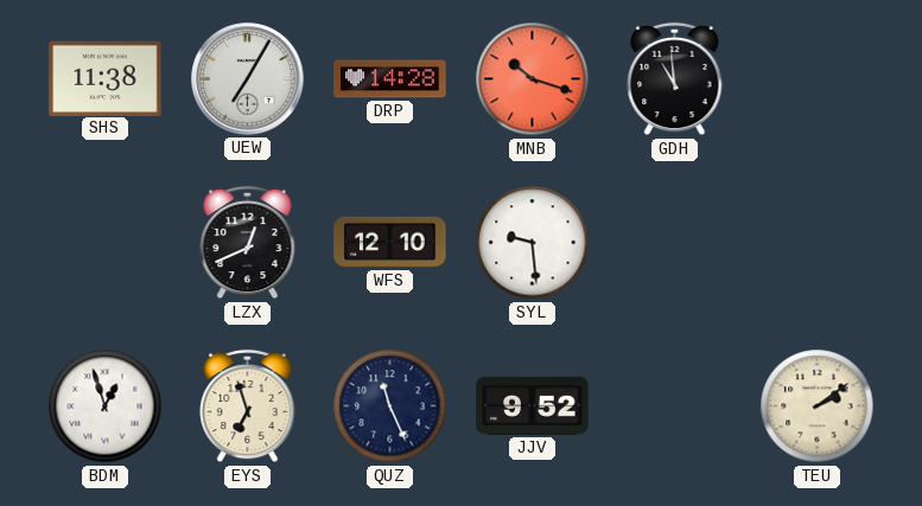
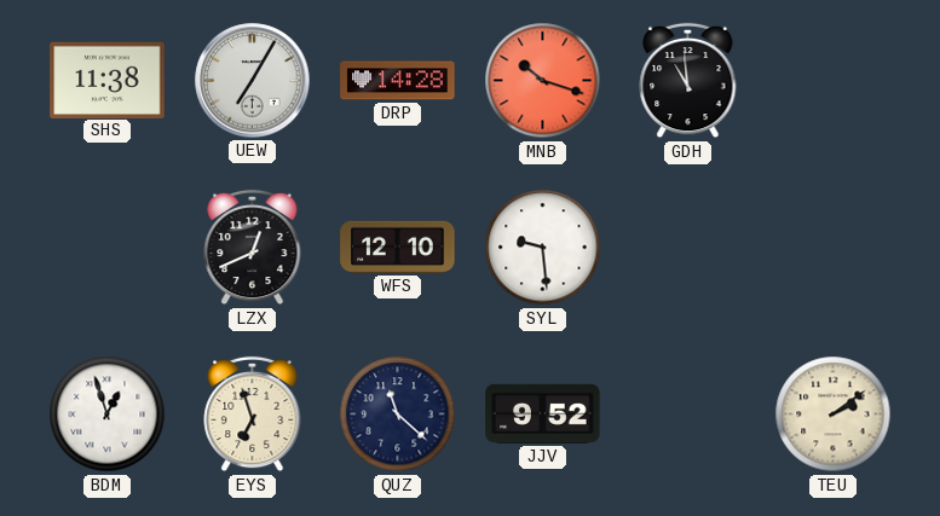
QUZ: 11:26 -> 11:22
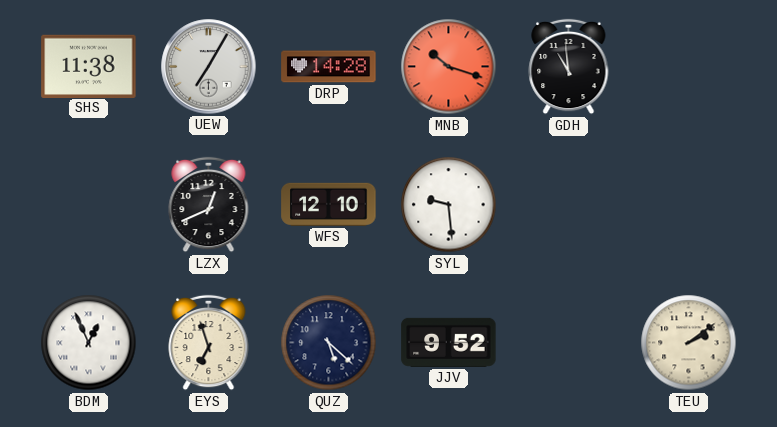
BDM: 12:57 -> 12:56
QUZ: 11:22 -> 5:22
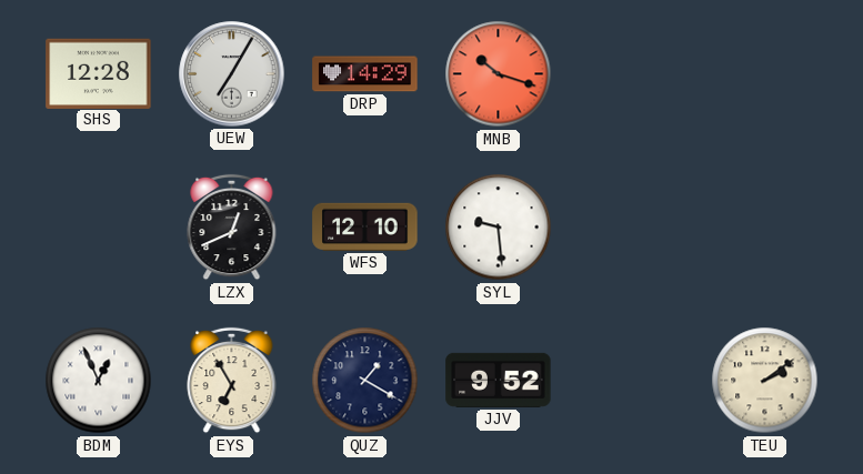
SHS: 11:38 -> 12:28
DRP: 14:28 -> 14:29
GDH: 10:59 -> none
EYS: 6:57 -> 6:55
QUZ: 5:22 -> 1:20
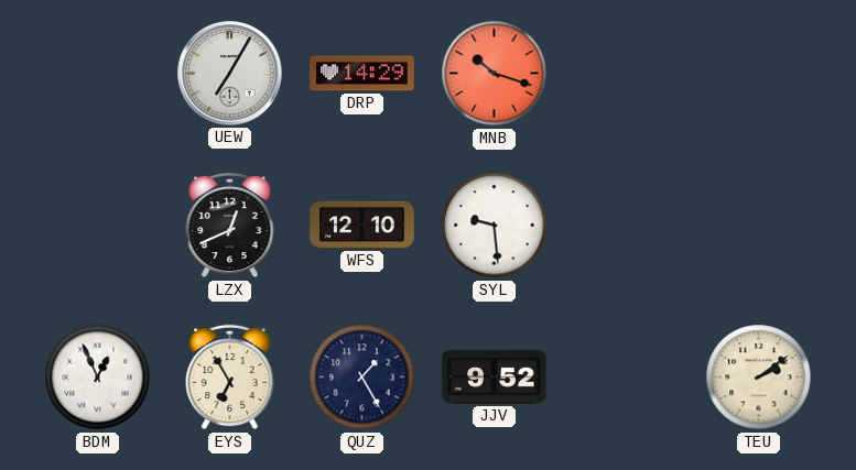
SHS: 12:28 -> none
QUZ: 1:20 -> 1:25
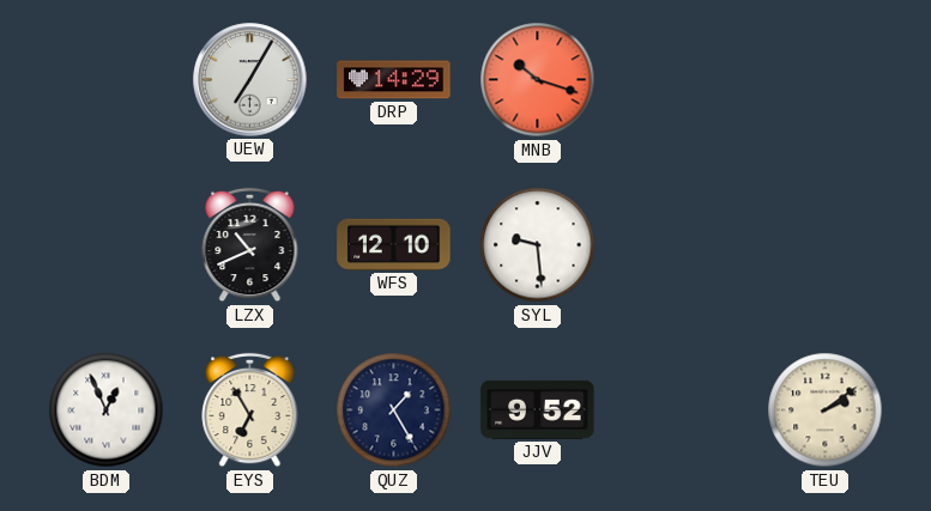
LZX: 12:41 -> 10:41
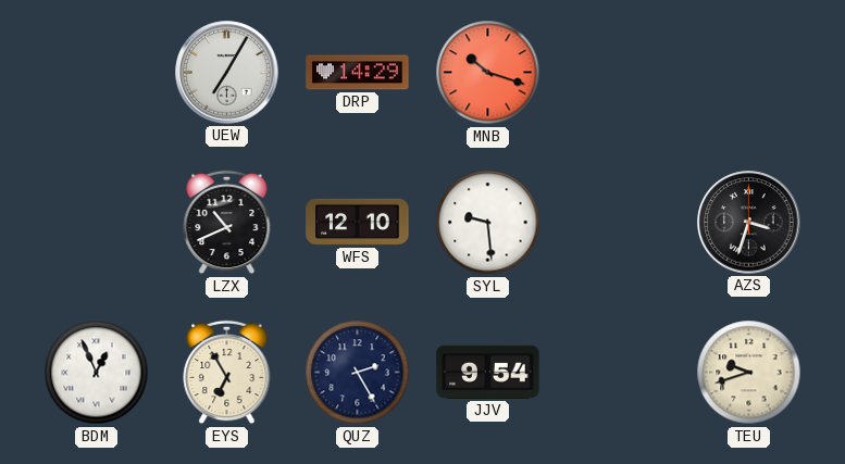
AZS: none -> 3:33
QUZ: 1:25 -> 2:25
JJV: 9:52 -> 9:54
TEU: 2:09 -> 9:42
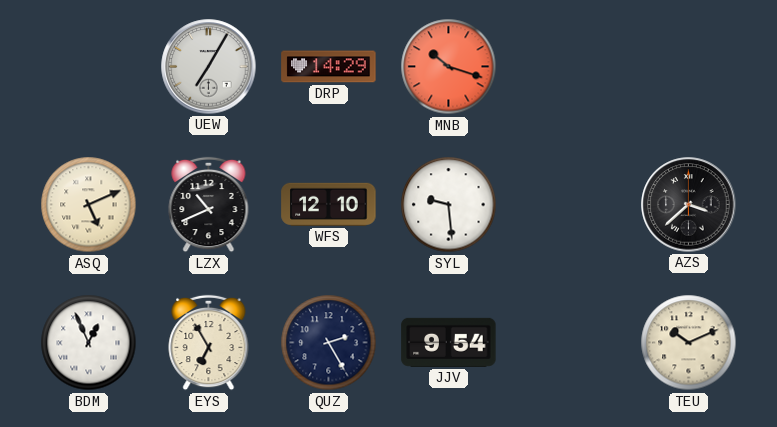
ASQ: none -> 5:11
AZS: 3:33 -> 3:38
TEU: 9:42 -> 10:11
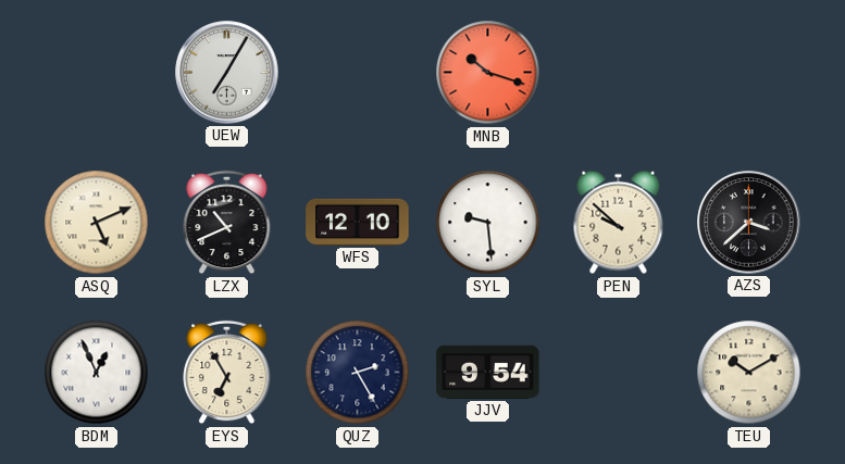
DRP: 14:29 -> none
PEN: none -> 9:52
TEU: 10:11 -> 10:10
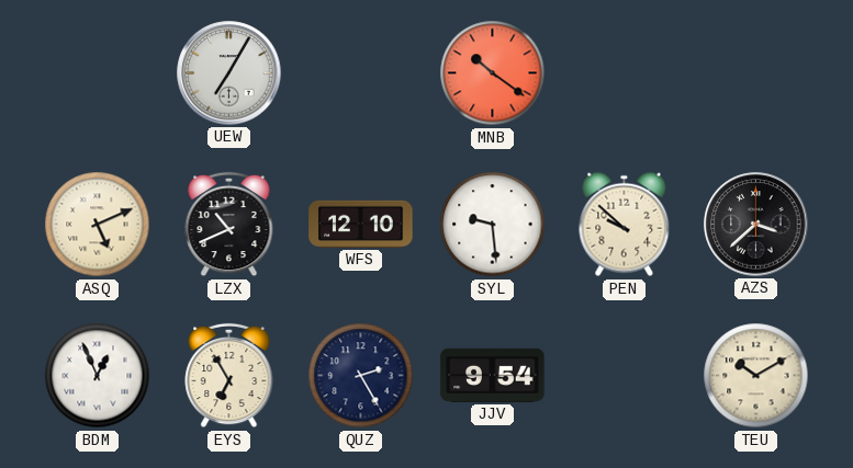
MNB: 10:18 -> 10:21
